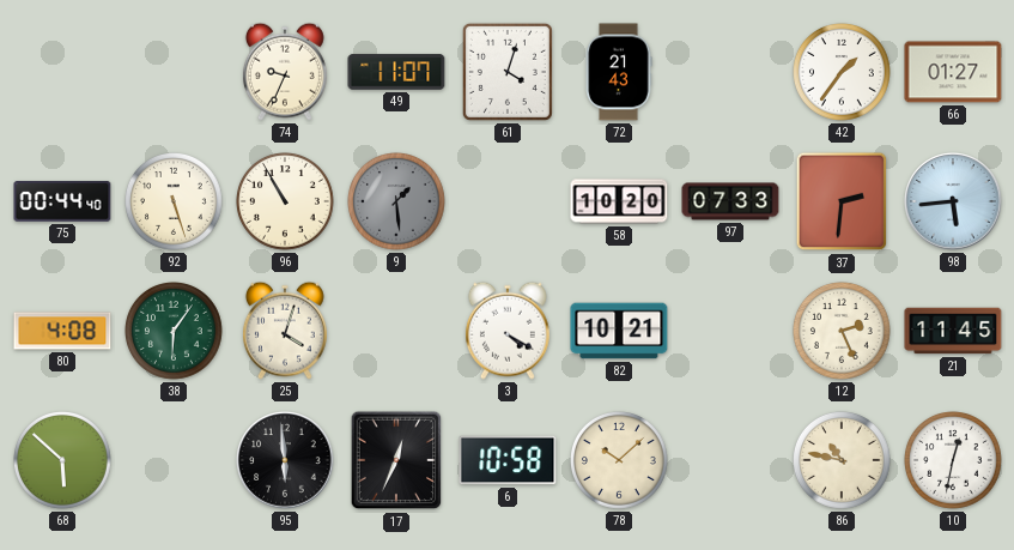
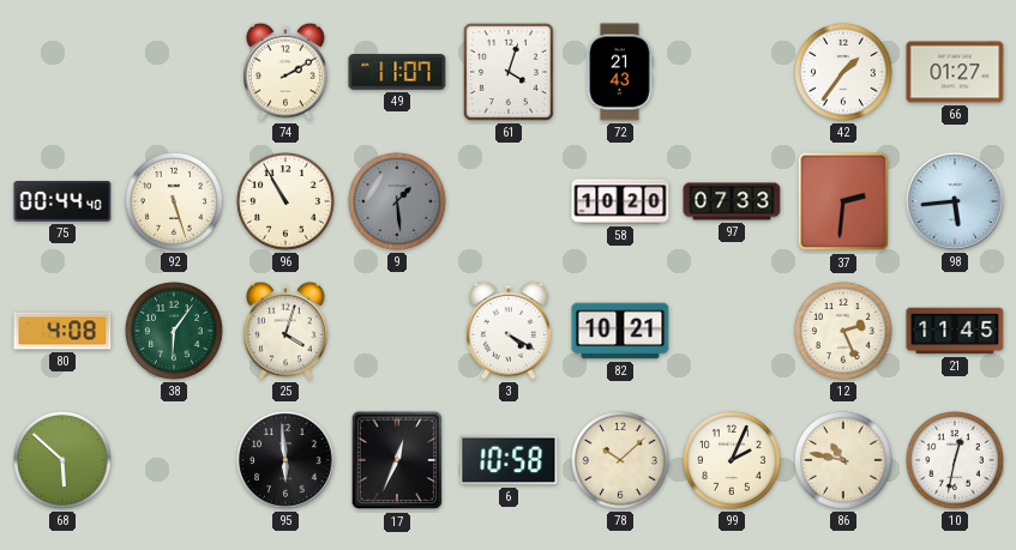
74: 9:34 -> 2:10
99: none -> 2:04
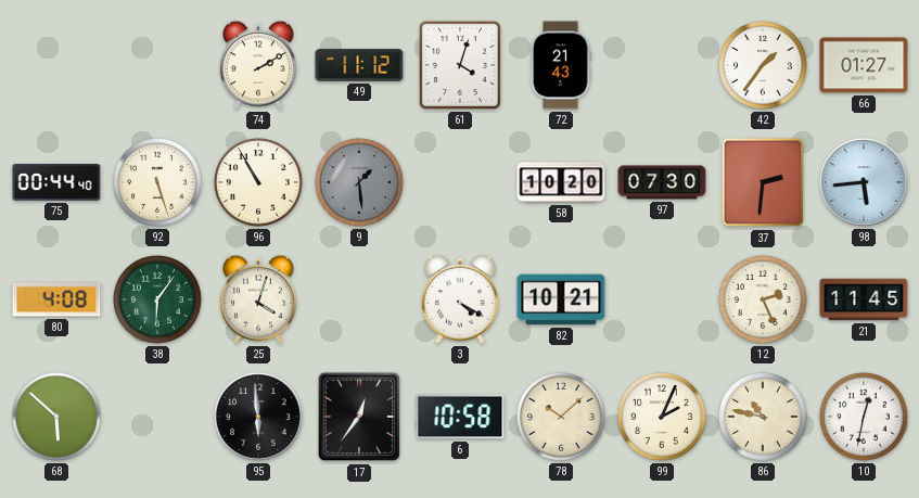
49: 11:07 -> 11:12
97: 07:33 -> 07:30
17: 12:34 -> 12:36
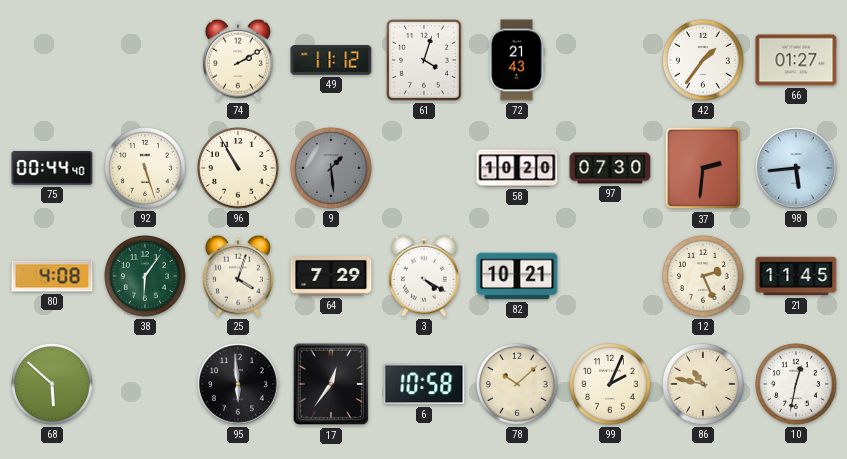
64: none -> 7:29
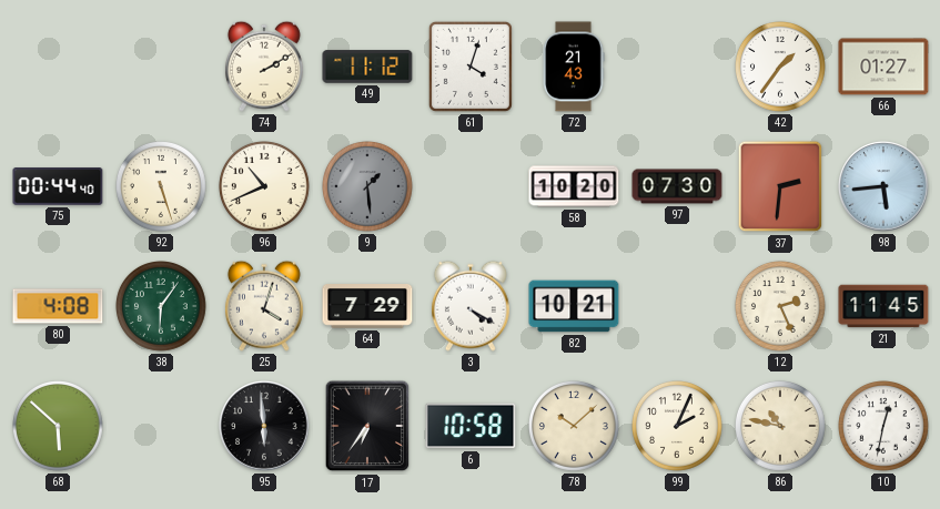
96: 10:55 -> 10:41
17: 12:36 -> 6:36
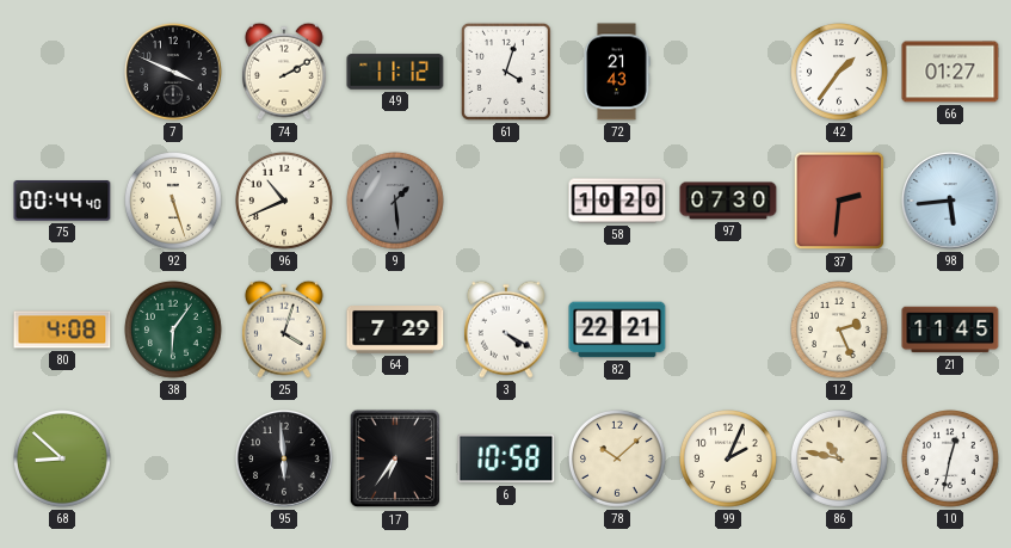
7: none -> 3:49
82: 10:21 -> 22:21
68: 5:52 -> 8:52
